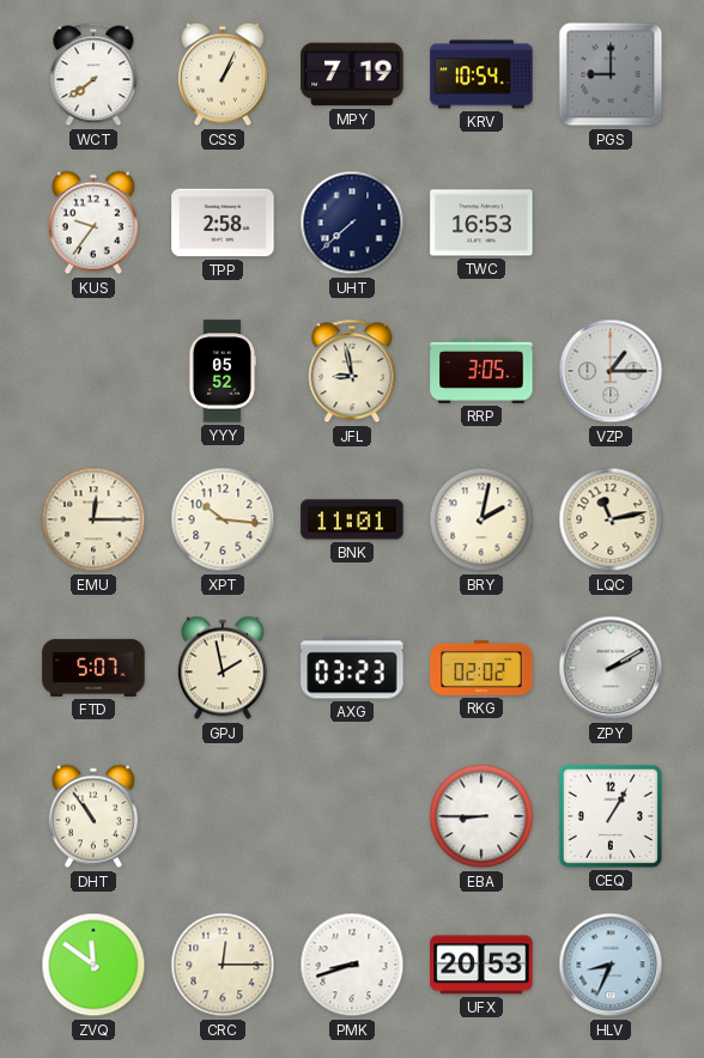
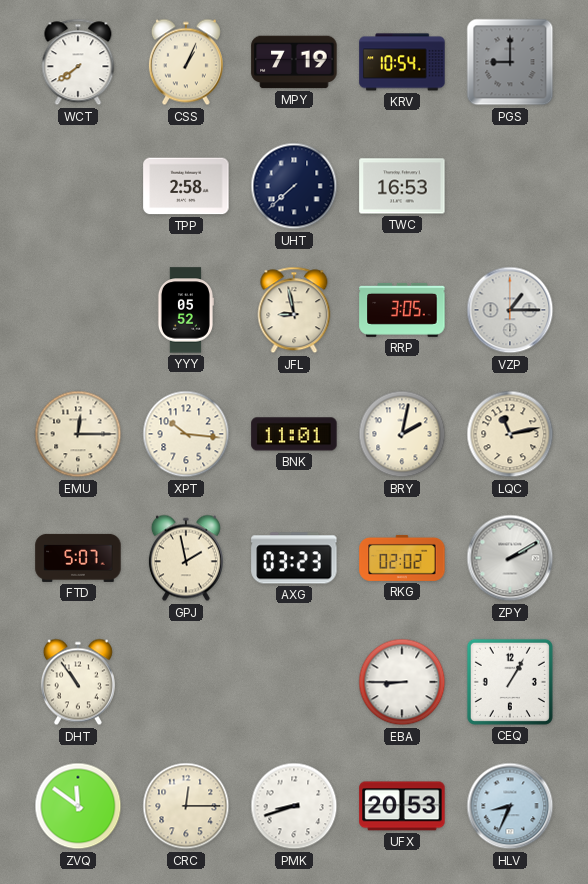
KUS: 9:36 -> none
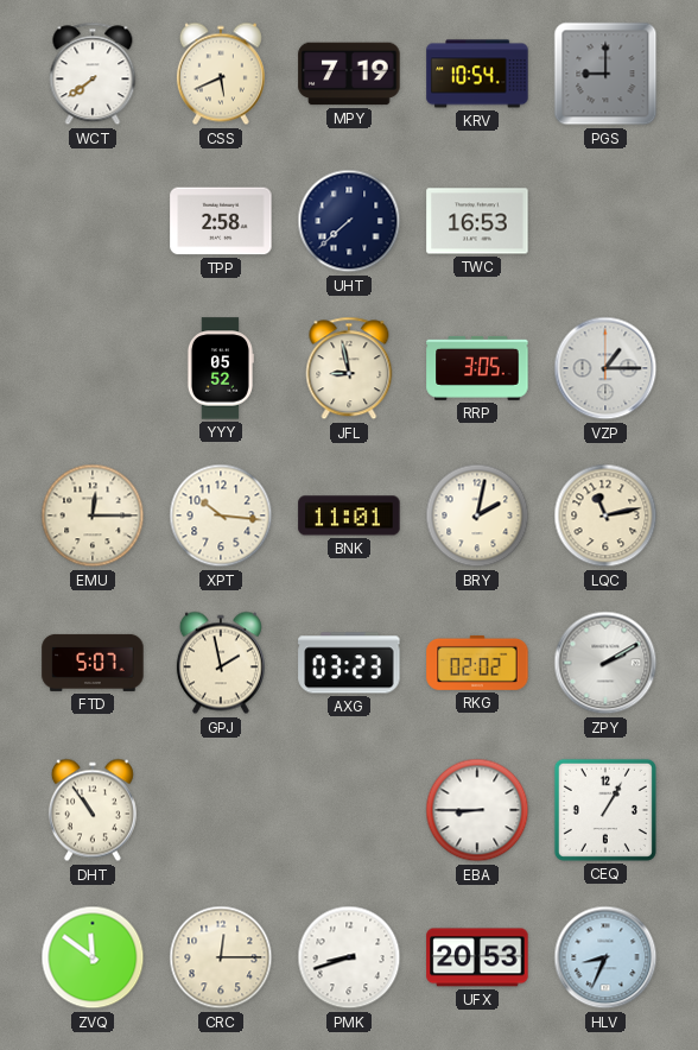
CSS: 1:04 -> 5:41
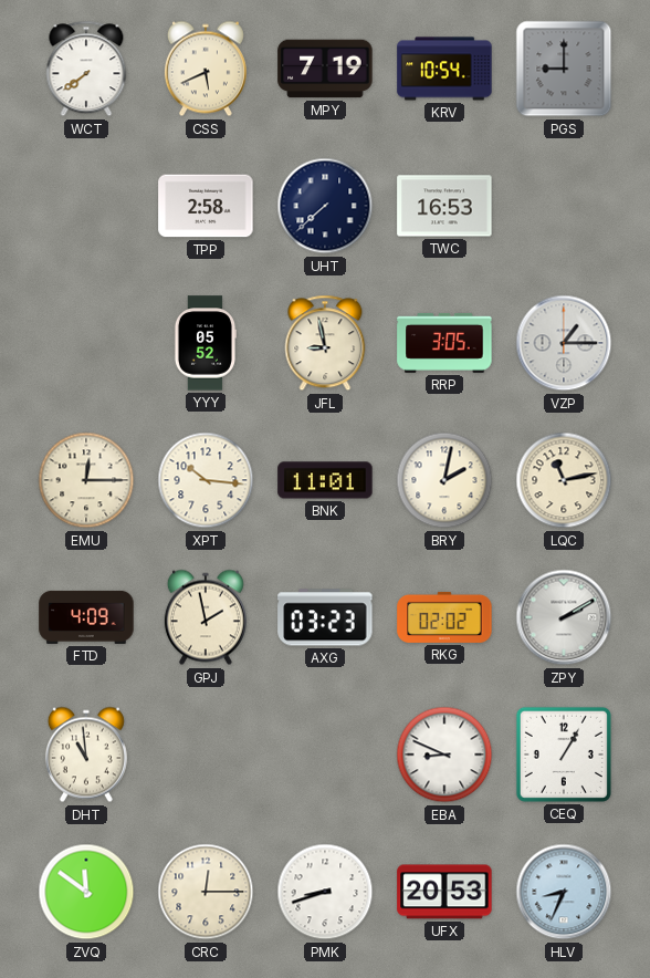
FTD: 5:07 -> 4:09
DHT: 10:54 -> 10:59
EBA: 8:45 -> 8:49
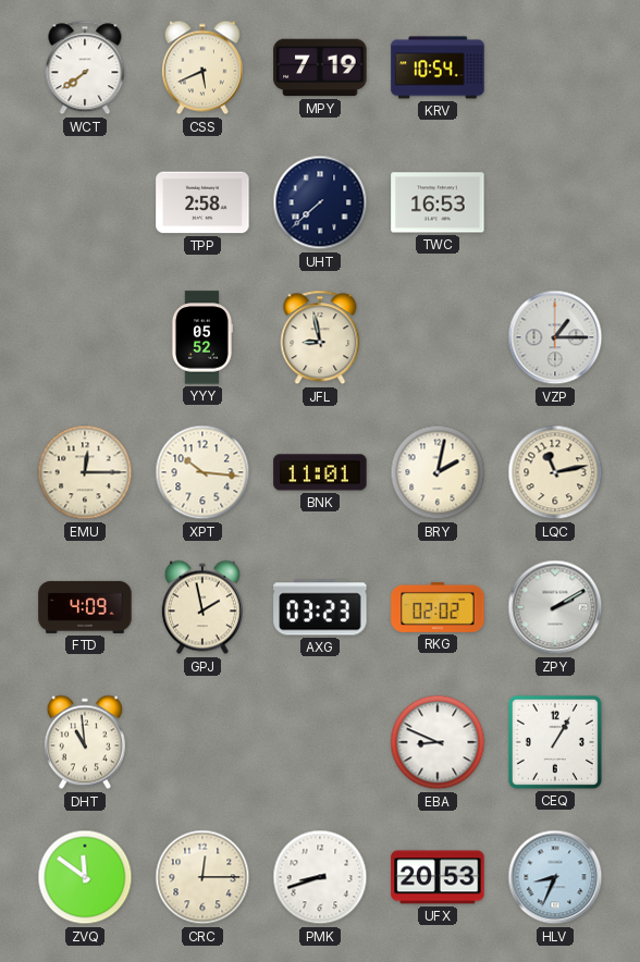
PGS: 9:00 -> none
RRP: 3:05 -> none
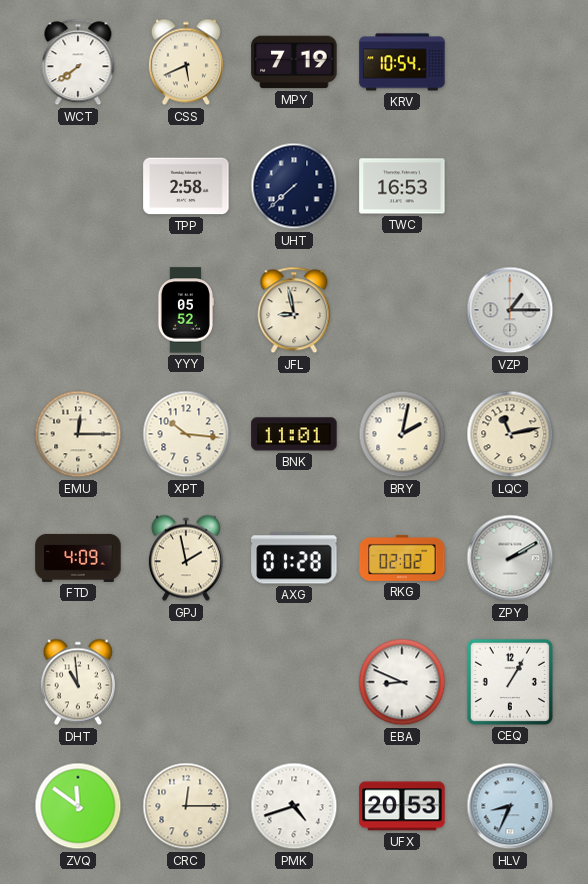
AXG: 03:23 -> 01:28
PMK: 8:42 -> 4:42
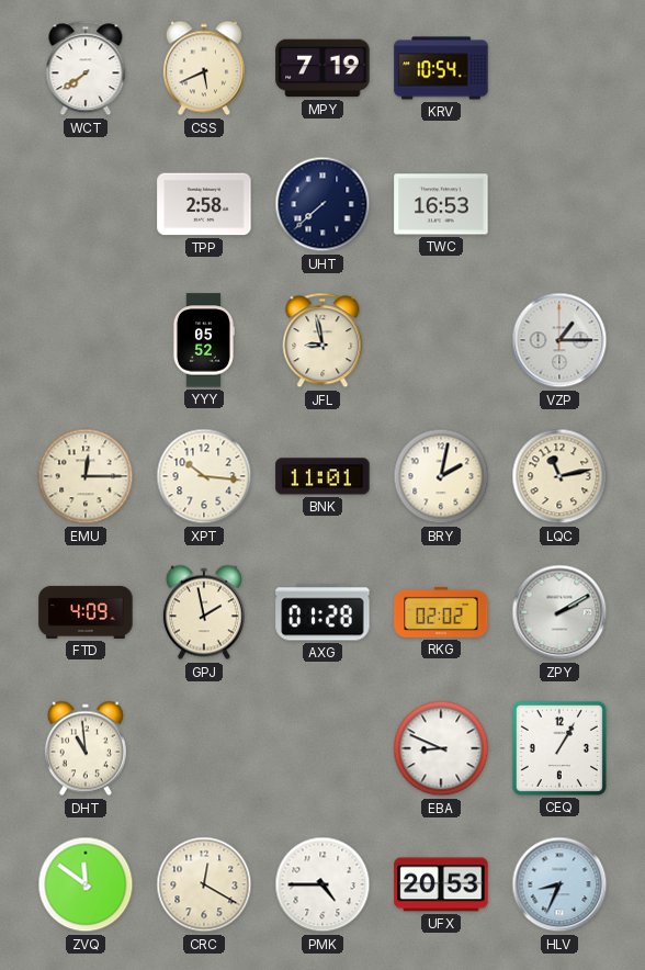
CRC: 12:15 -> 12:20
PMK: 4:42 -> 4:45
